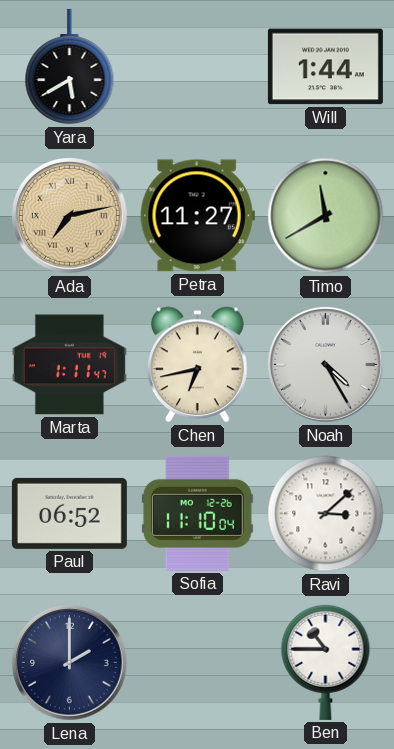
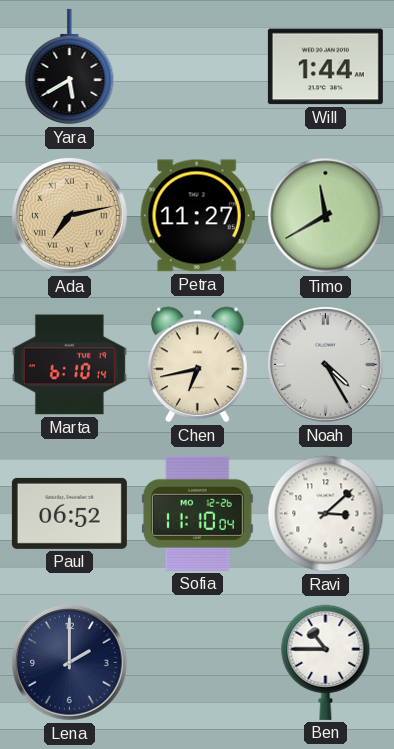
Marta: 1:11 -> 6:10
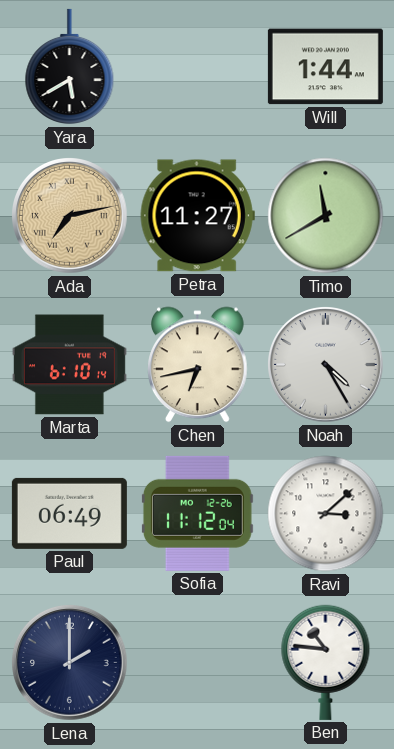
Paul: 06:52 -> 06:49
Sofia: 11:10 -> 11:12
Ben: 10:45 -> 10:46
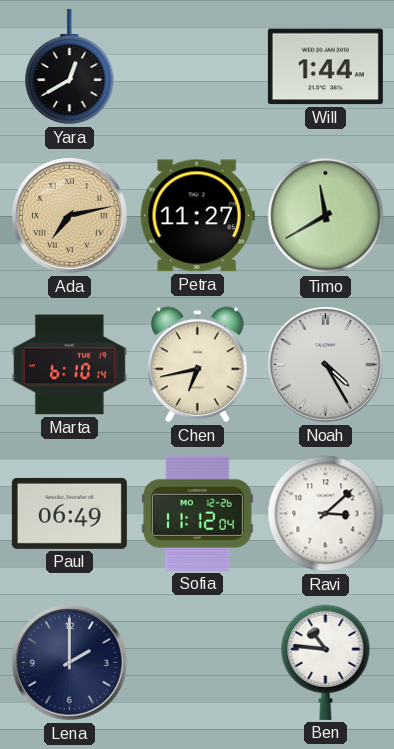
Yara: 5:40 -> 12:40
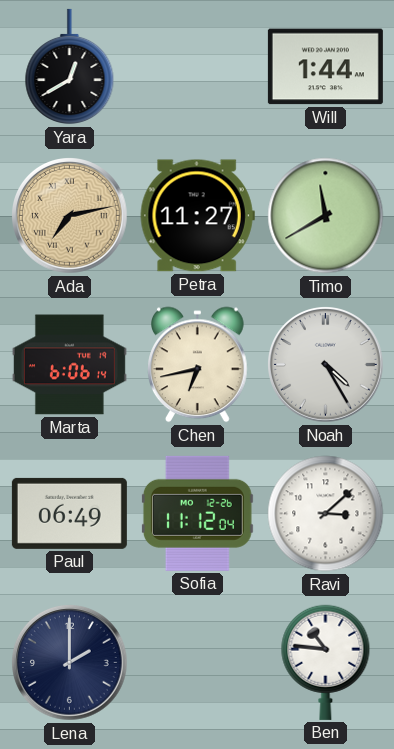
Marta: 6:10 -> 6:06
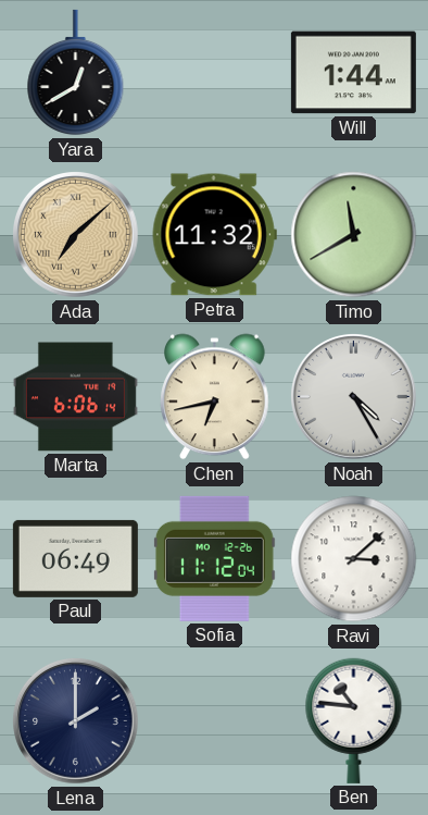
Ada: 7:13 -> 7:08
Petra: 11:27 -> 11:32
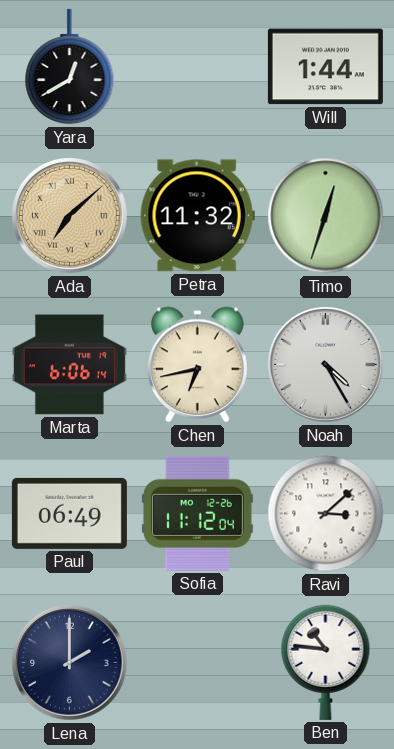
Timo: 11:40 -> 12:33
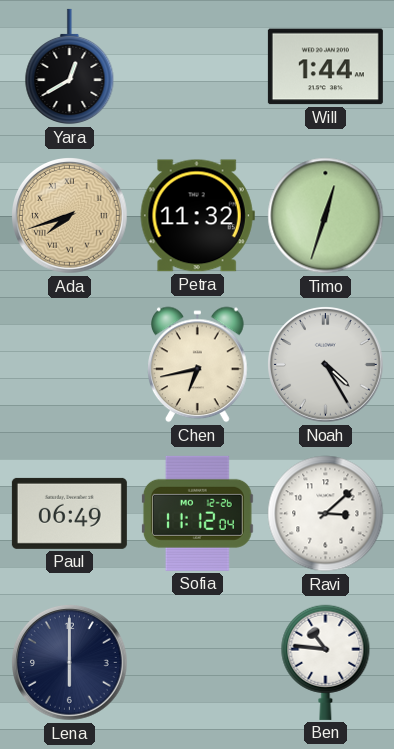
Ada: 7:08 -> 7:42
Marta: 6:06 -> none
Lena: 2:00 -> 6:00
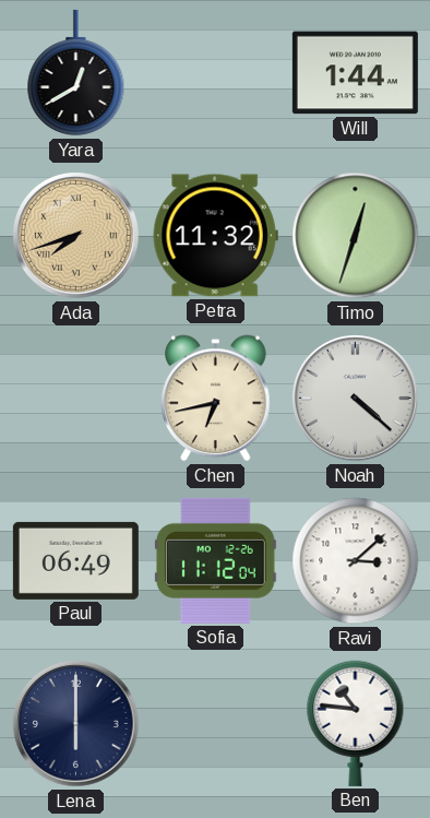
Noah: 4:25 -> 4:22
